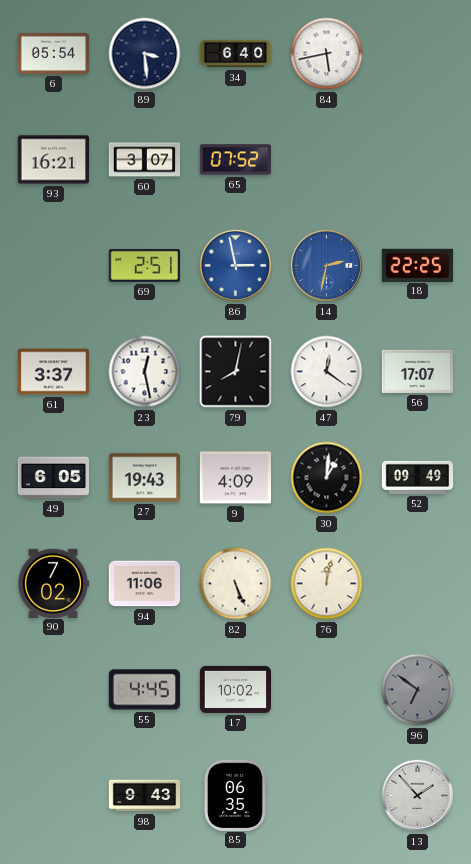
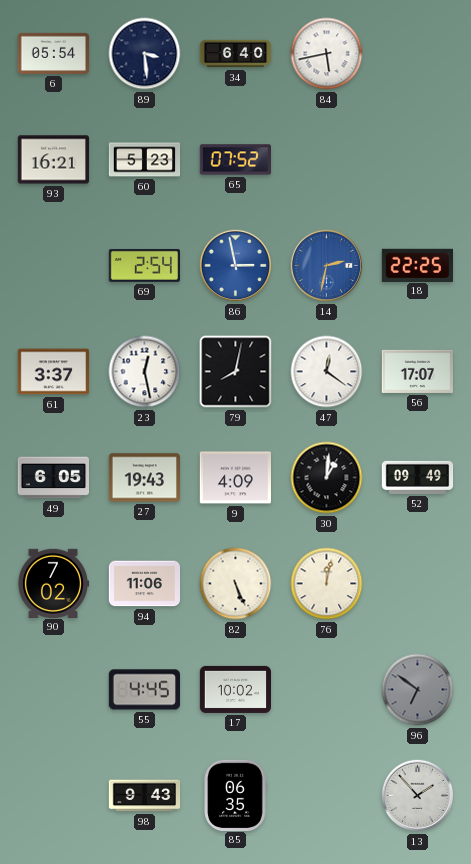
60: 3:07 -> 5:23
69: 2:51 -> 2:54
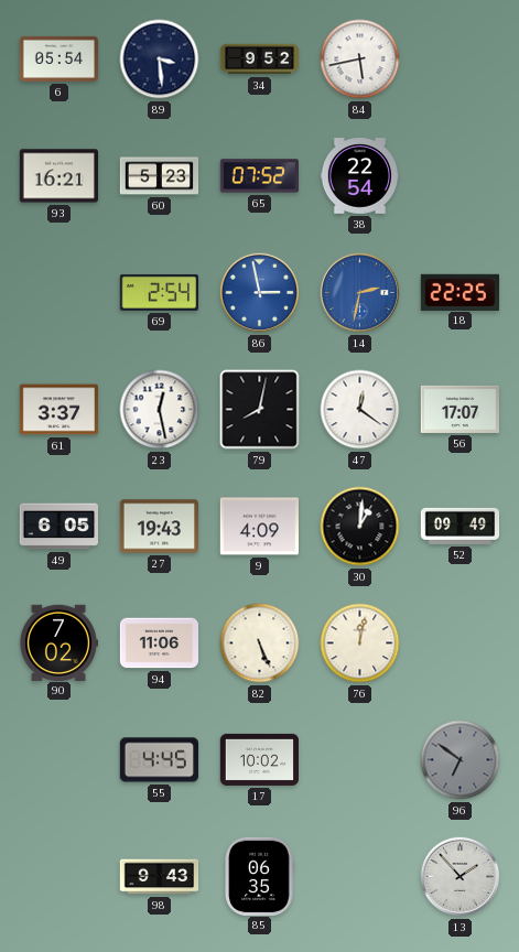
34: 6:40 -> 9:52
38: none -> 22:54
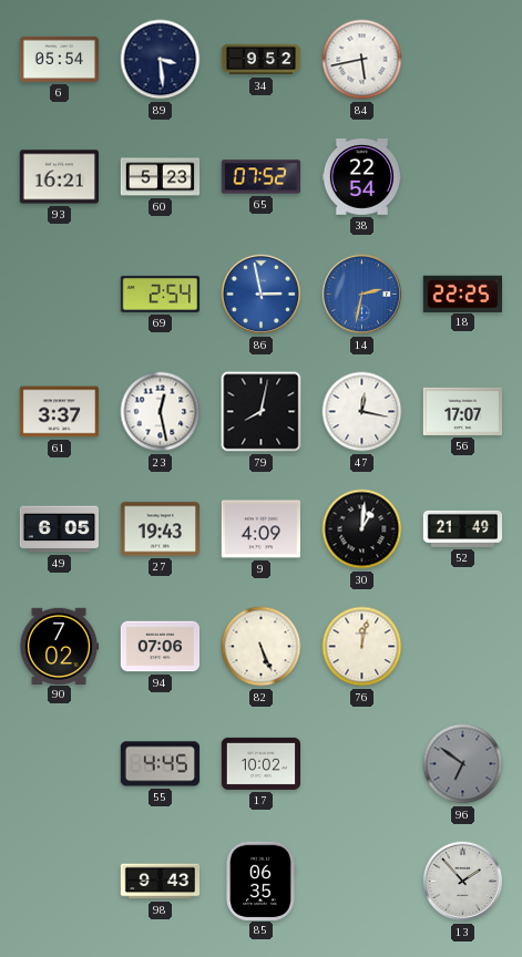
47: 12:21 -> 12:17
52: 09:49 -> 21:49
94: 11:06 -> 07:06
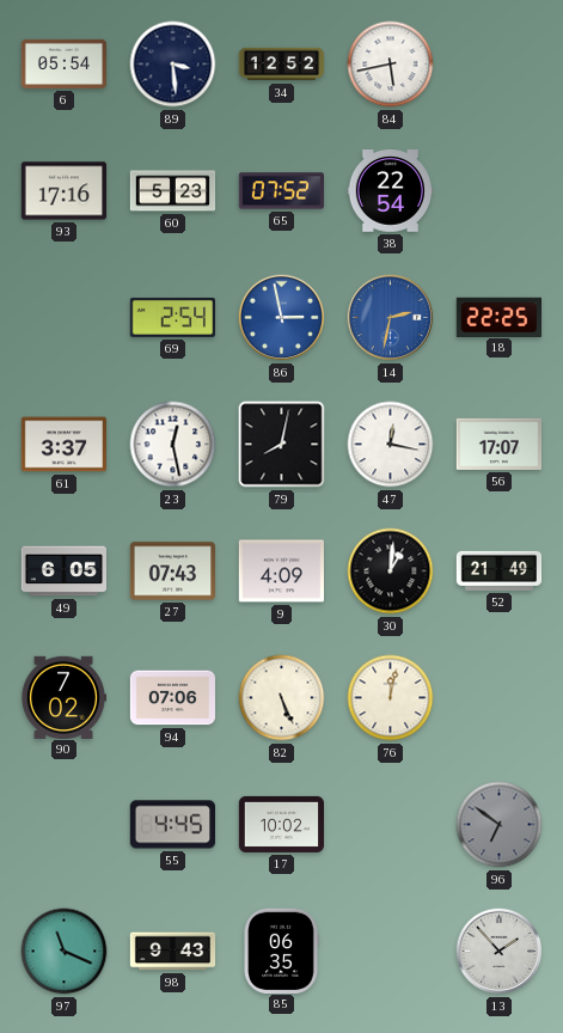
34: 9:52 -> 12:52
93: 16:21 -> 17:16
27: 19:43 -> 07:43
97: none -> 11:19
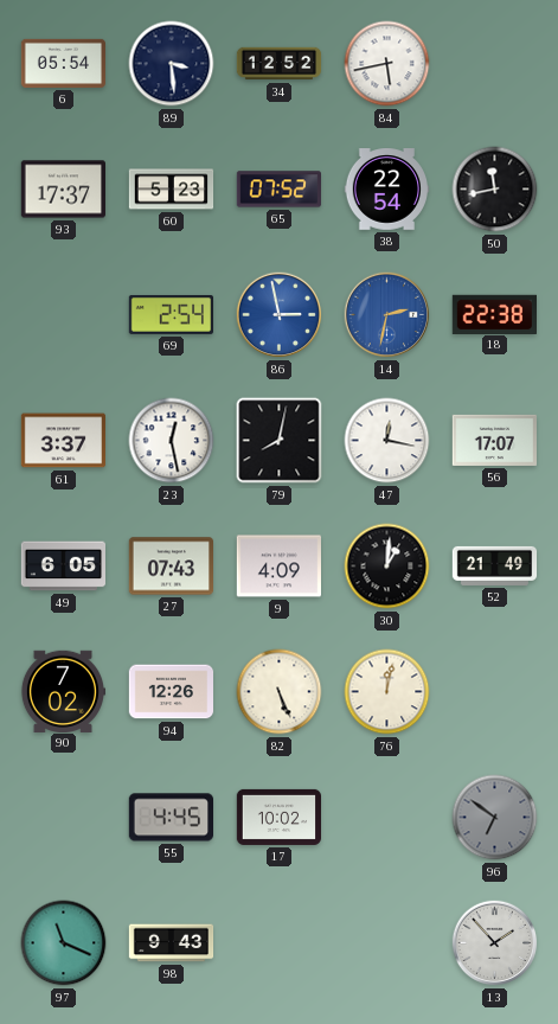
93: 17:16 -> 17:37
50: none -> 11:43
18: 22:25 -> 22:38
94: 07:06 -> 12:26
85: 06:35 -> none
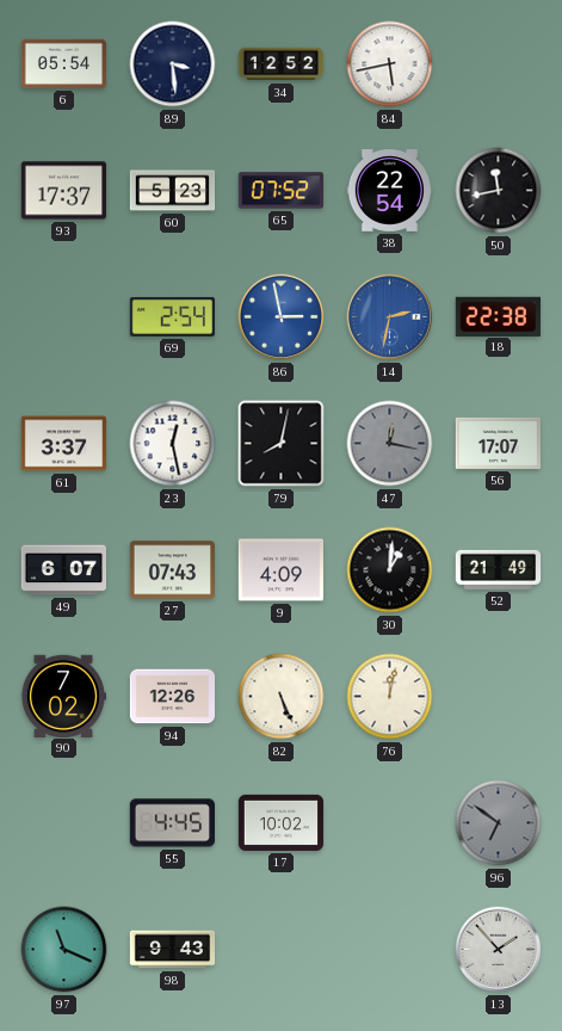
47 dial: white -> grey
49: 6:05 -> 6:07
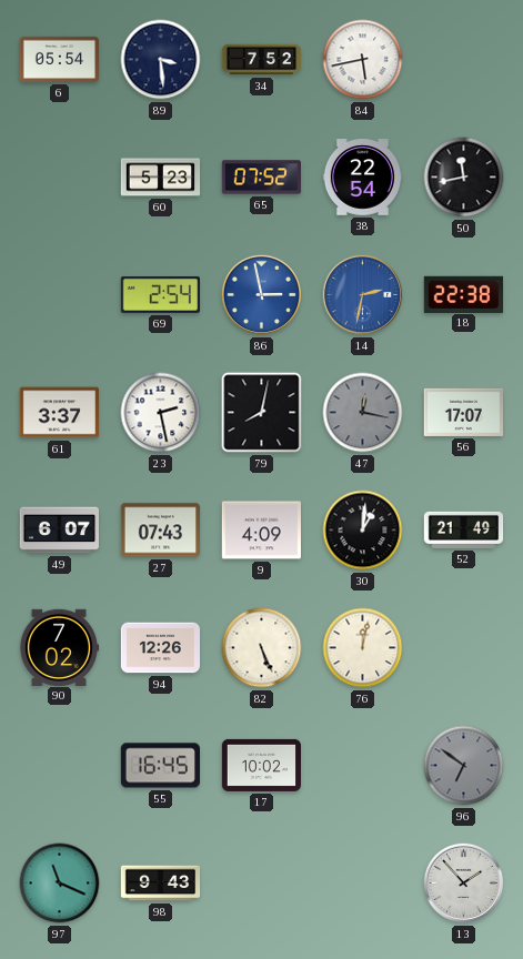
34: 12:52 -> 7:52
93: 17:37 -> none
23: 12:28 -> 2:28
55: 4:45 -> 16:45
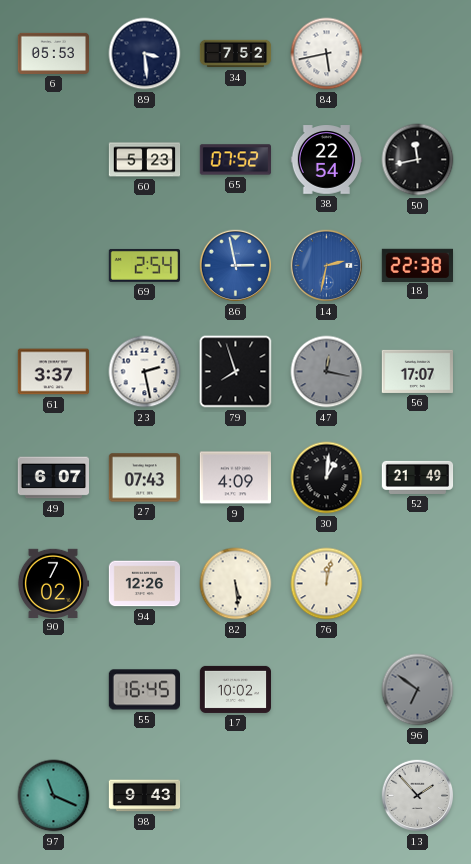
6: 05:54 -> 05:53
79: 8:02 -> 7:57
82: 5:26 -> 5:29
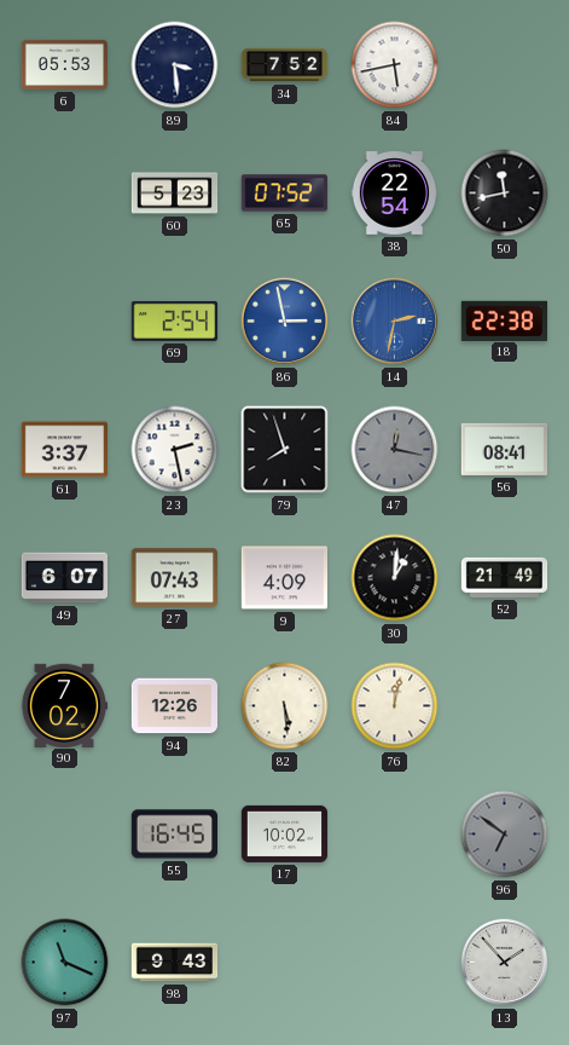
56: 17:07 -> 08:41
